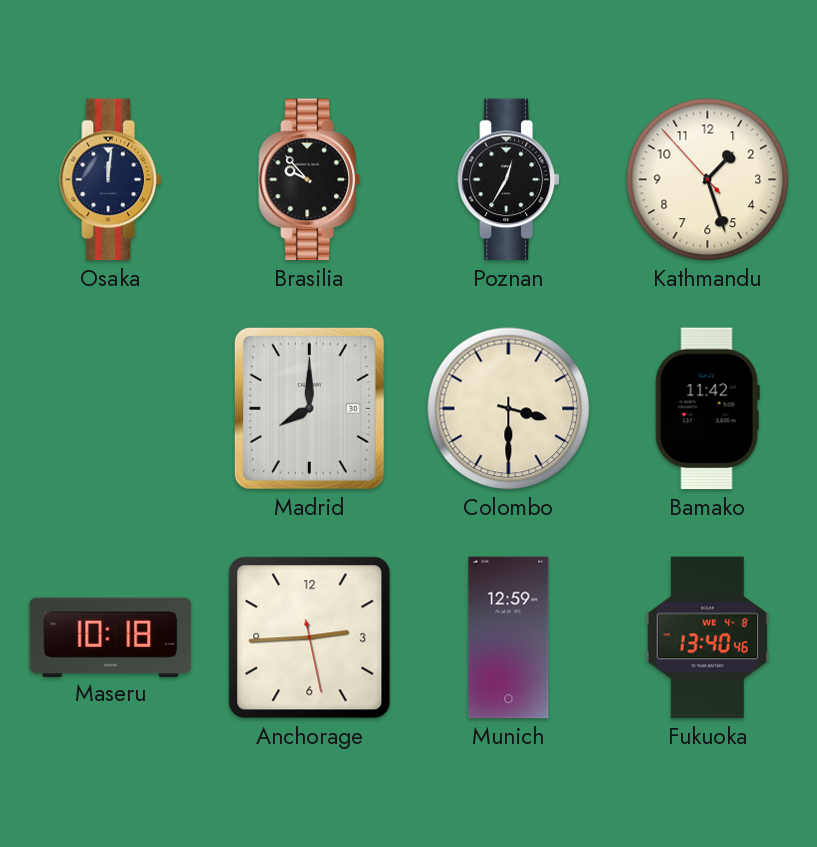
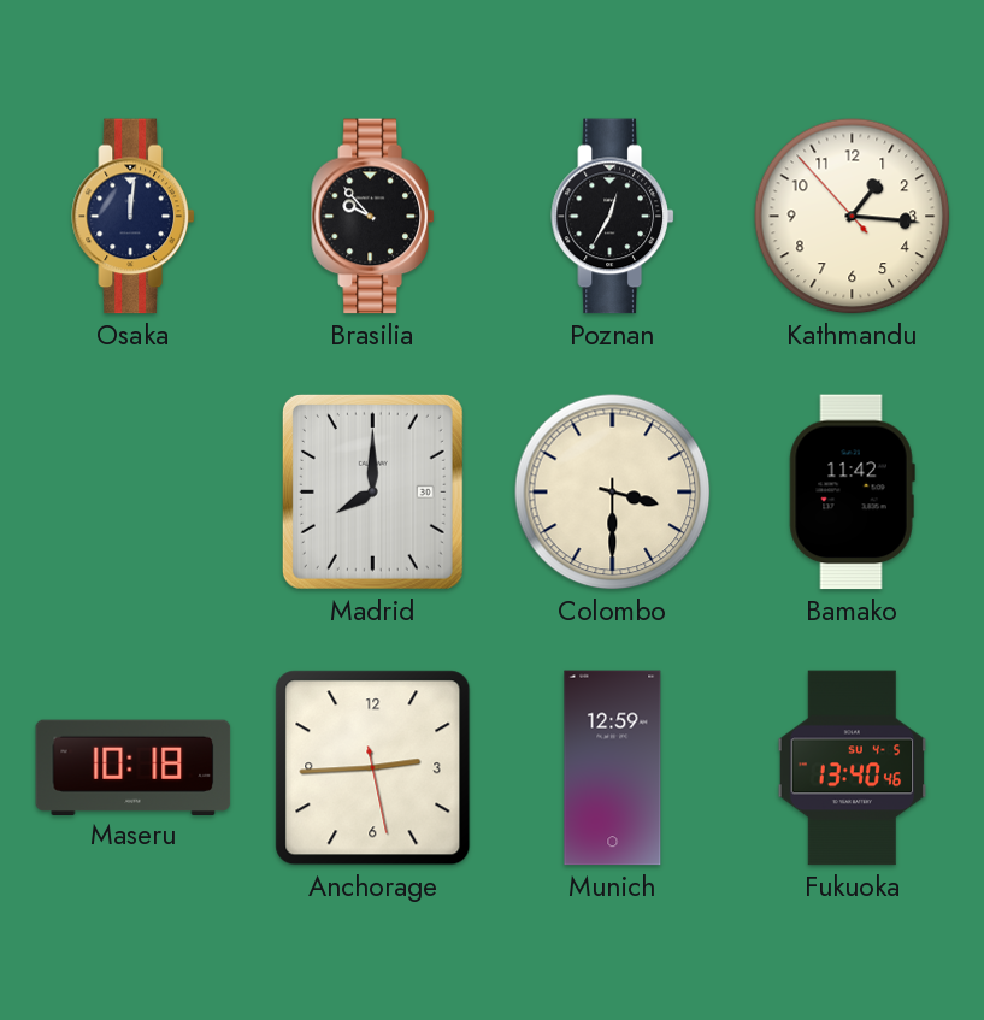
Kathmandu: 1:26 -> 1:15
Fukuoka date: WE 4-8 -> SU 4-5
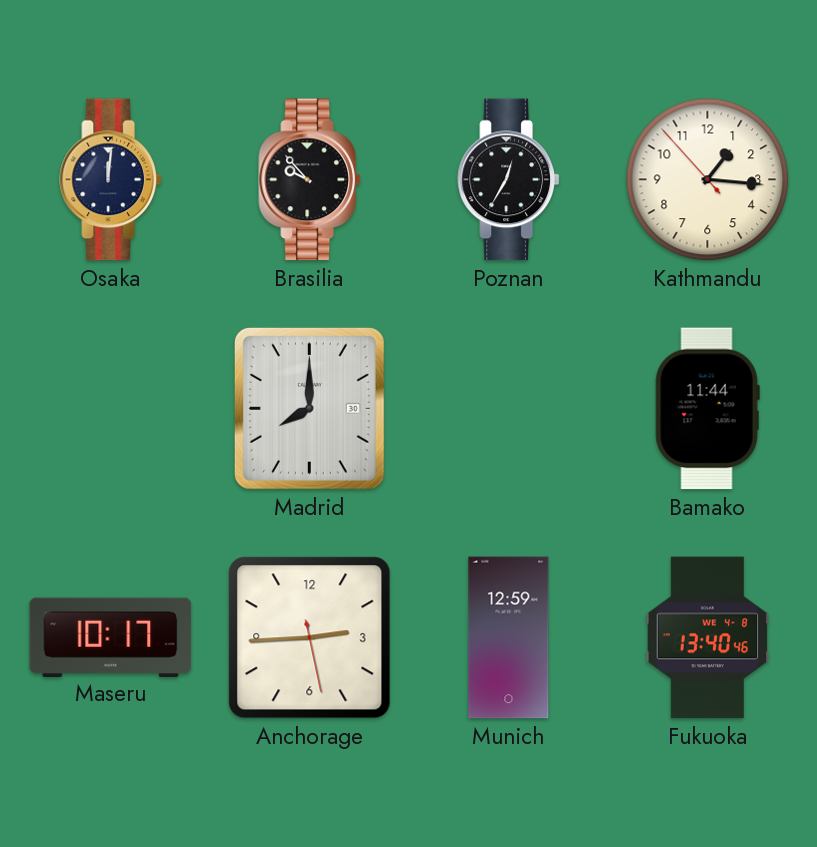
Colombo: 3:30 -> none
Bamako: 11:42 -> 11:44
Maseru: 10:18 -> 10:17
Fukuoka date: SU 4-5 -> WE 4-8
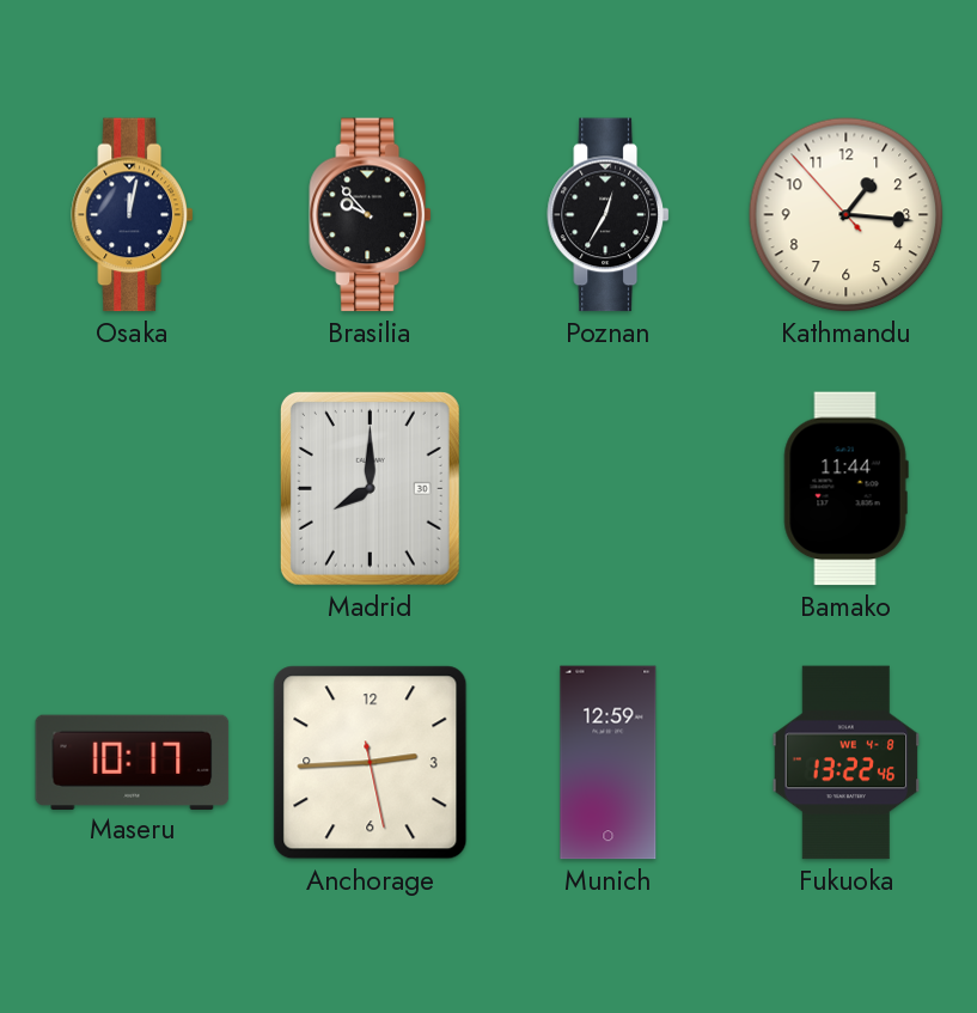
Osaka: 12:01 -> 12:02
Fukuoka: 13:40 -> 13:22
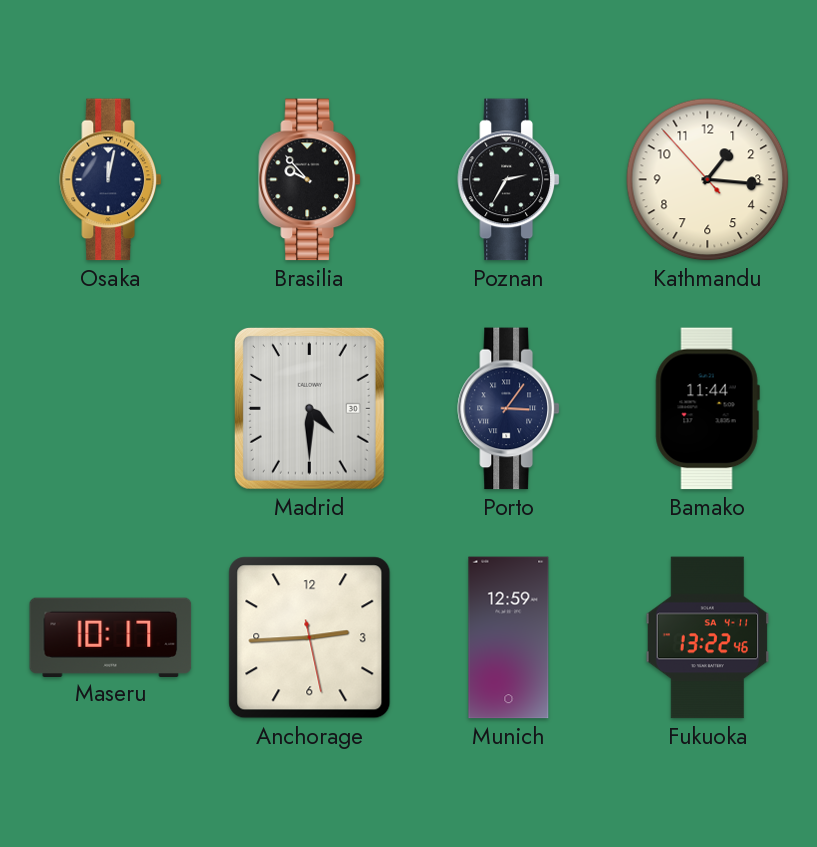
Poznan: 12:35 -> 2:35
Madrid: 8:00 -> 4:30
Porto: none -> 3:06
Fukuoka date: WE 4-8 -> SA 4-11
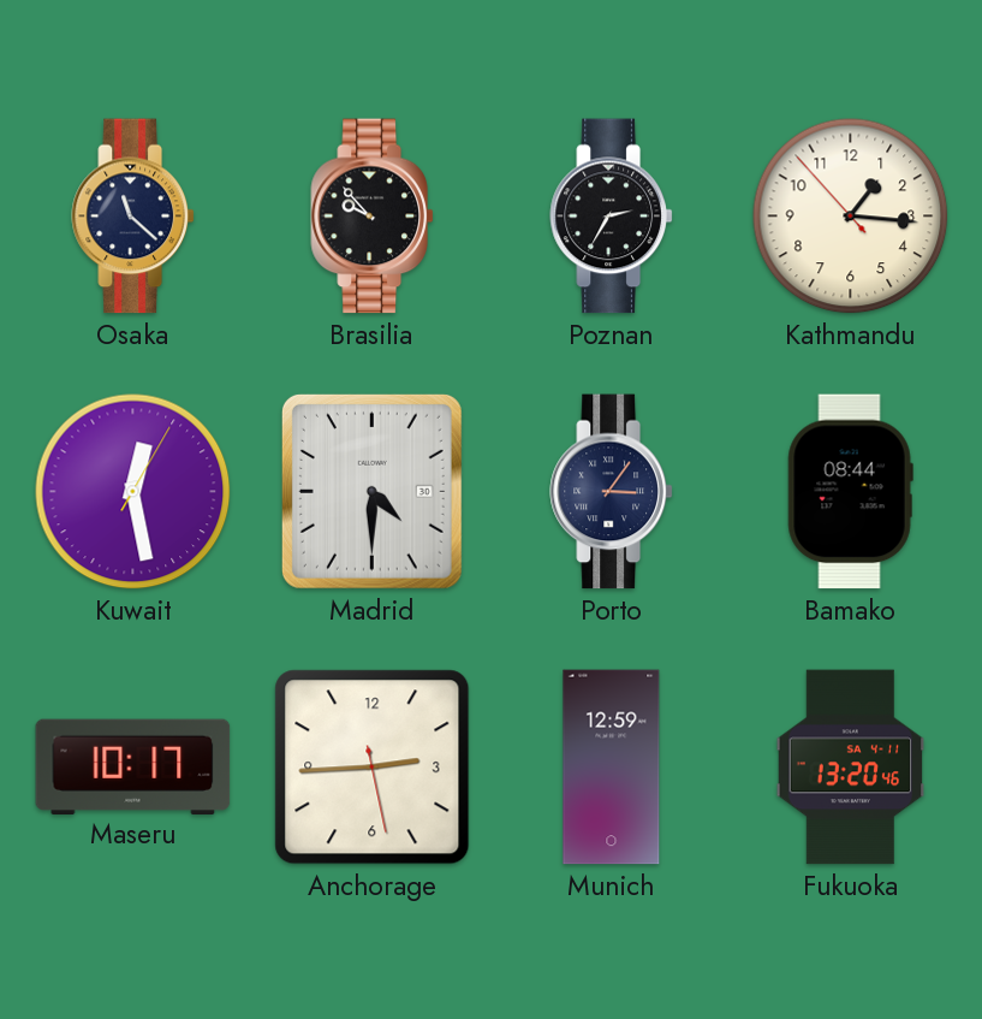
Osaka: 12:02 -> 11:22
Kuwait: none -> 12:28
Bamako: 11:44 -> 08:44
Fukuoka: 13:22 -> 13:20
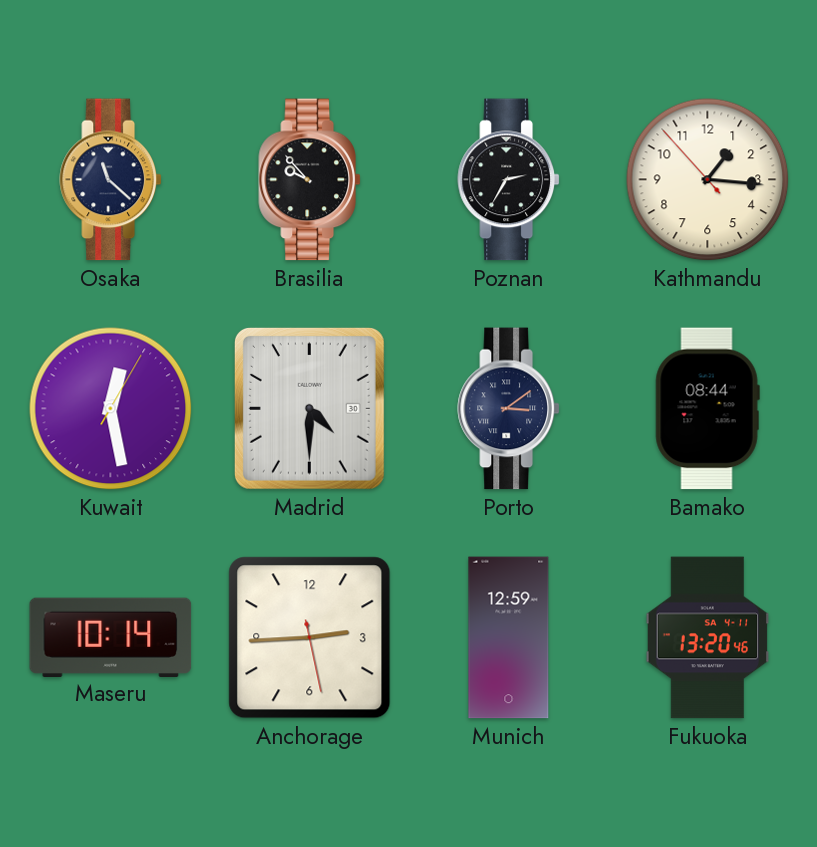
Porto: 3:06 -> 3:09
Maseru: 10:17 -> 10:14
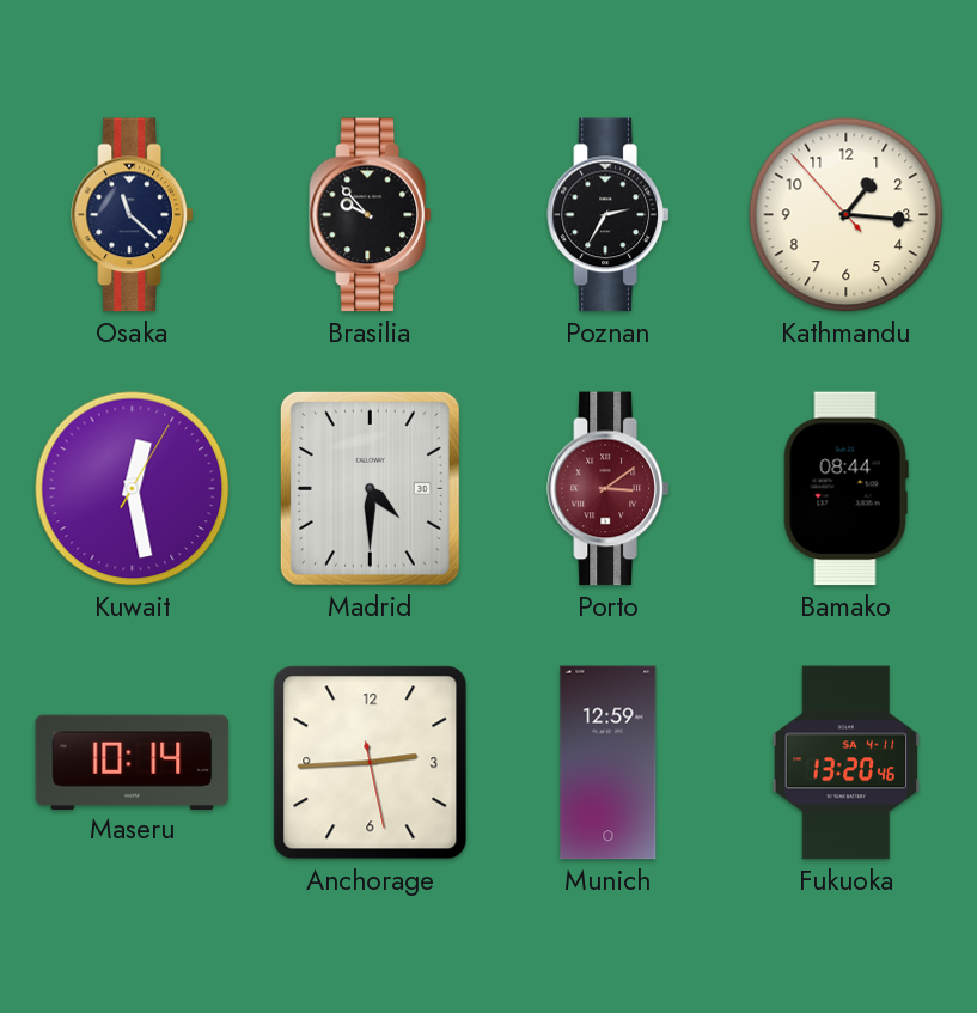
Porto dial: navy -> burgundy
